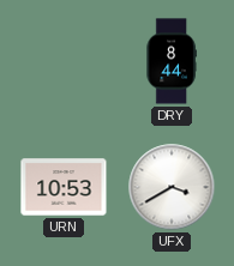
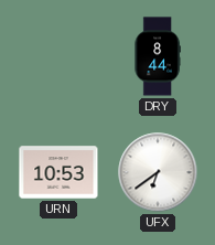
UFX: 3:40 -> 6:39
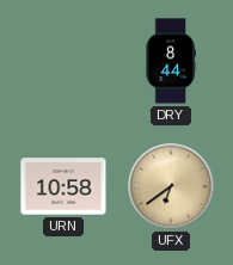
URN: 10:53 -> 10:58
UFX dial: white -> champagne
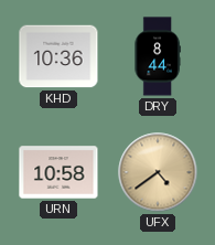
KHD: none -> 10:36
UFX: 6:39 -> 4:39
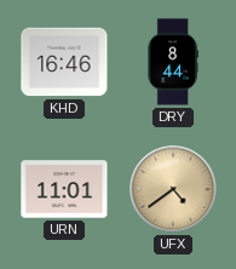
KHD: 10:36 -> 16:46
URN: 10:58 -> 11:01
